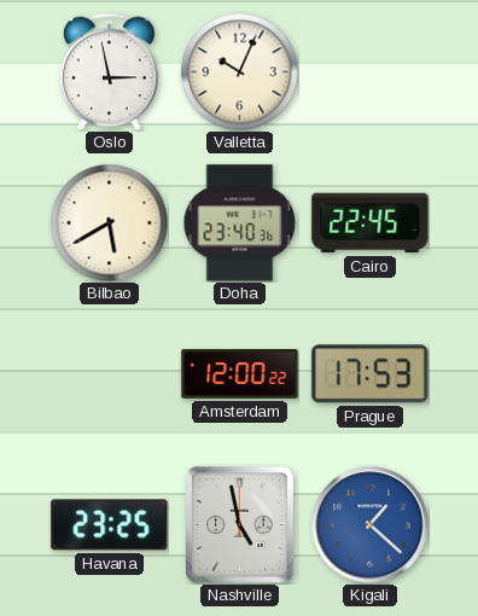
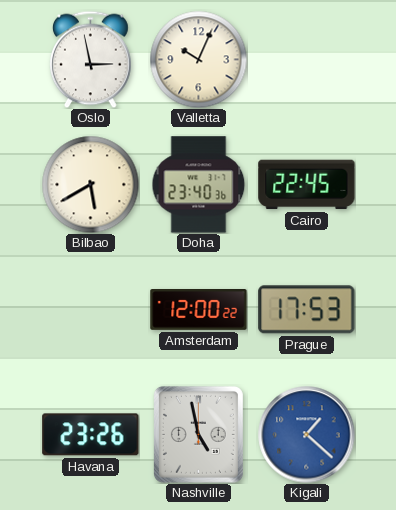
Havana: 23:25 -> 23:26
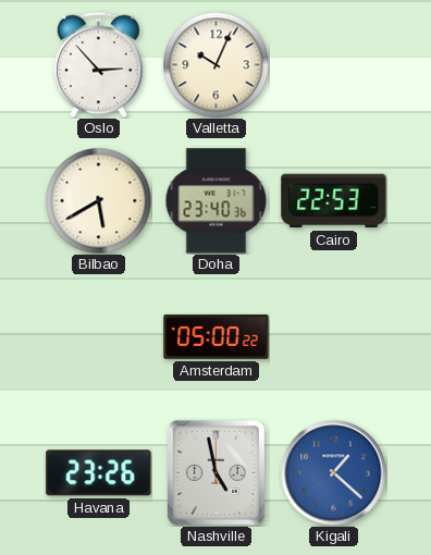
Oslo: 2:58 -> 2:53
Cairo: 22:45 -> 22:53
Amsterdam: 12:00 -> 05:00
Prague: 17:53 -> none
